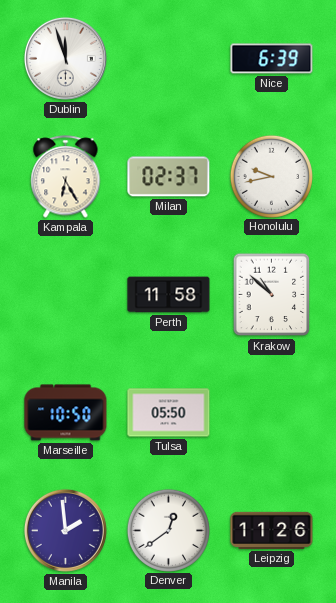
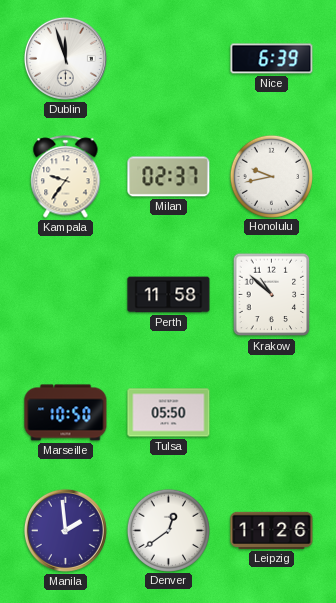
Kampala: 6:25 -> 9:36
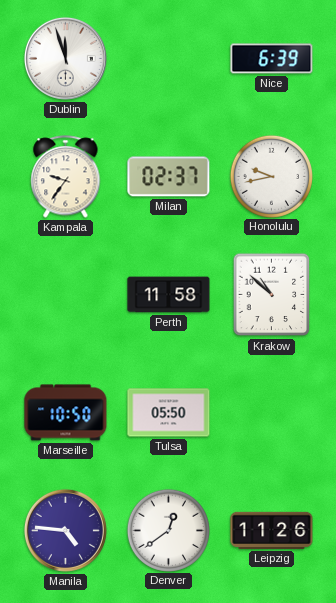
Manila: 1:59 -> 4:46
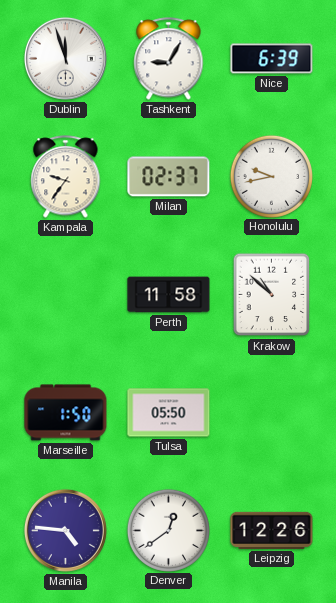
Tashkent: none -> 9:05
Marseille: 10:50 -> 1:50
Leipzig: 11:26 -> 12:26
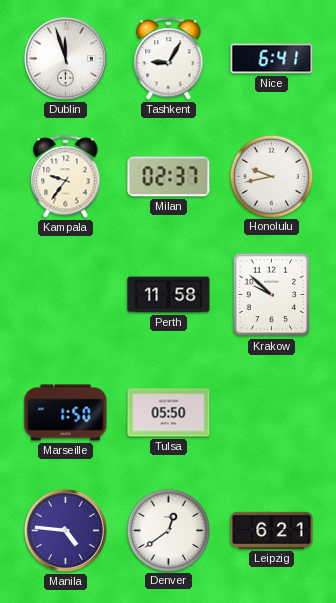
Nice: 6:39 -> 6:41
Krakow: 10:52 -> 9:52
Leipzig: 12:26 -> 6:21
